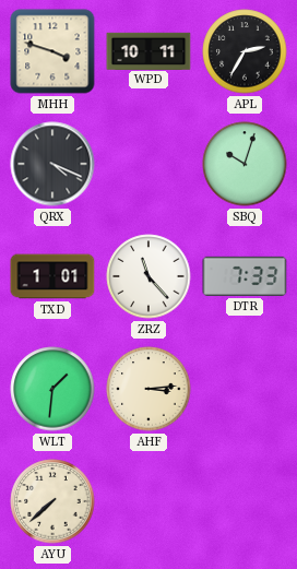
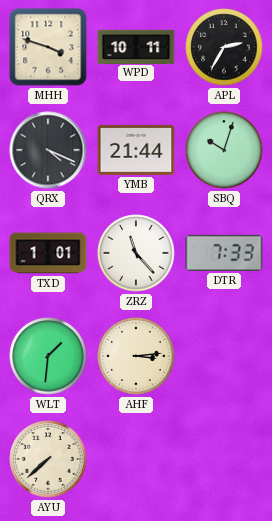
YMB: none -> 21:44
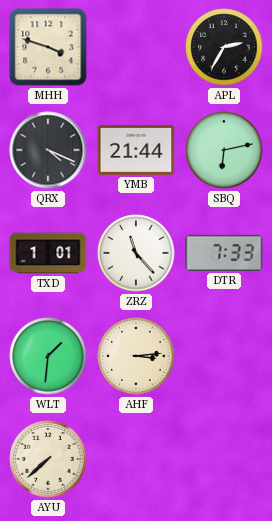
WPD: 10:11 -> none
SBQ: 10:03 -> 6:13
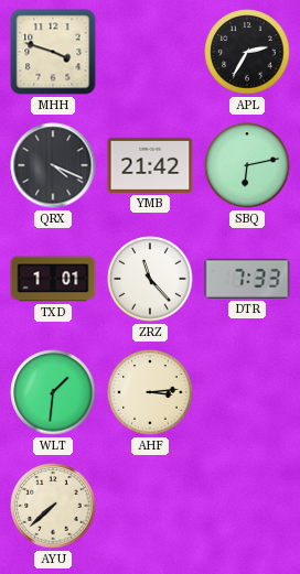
YMB: 21:44 -> 21:42
